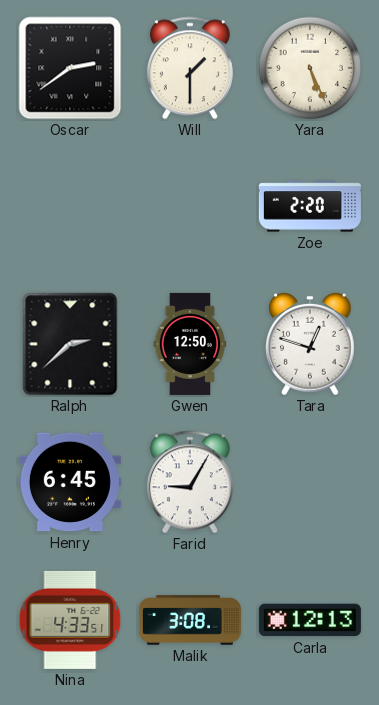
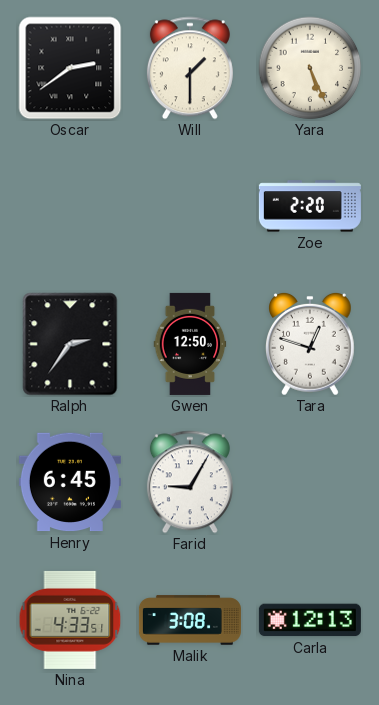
Ralph: 2:38 -> 2:36
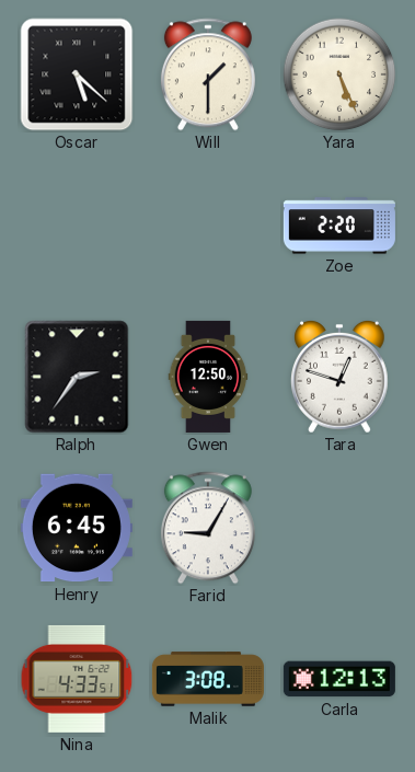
Oscar: 2:39 -> 5:22
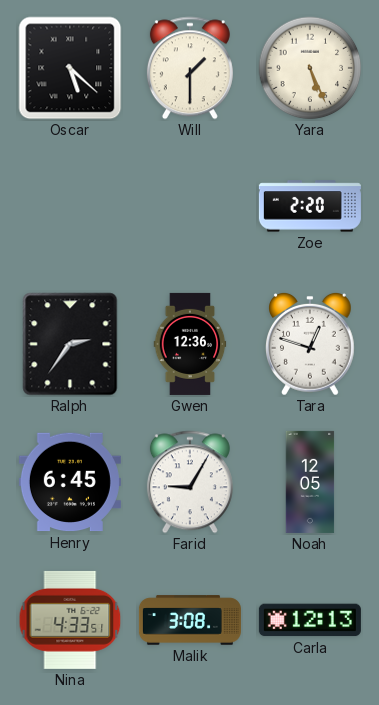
Gwen: 12:50 -> 12:36
Noah: none -> 12:05
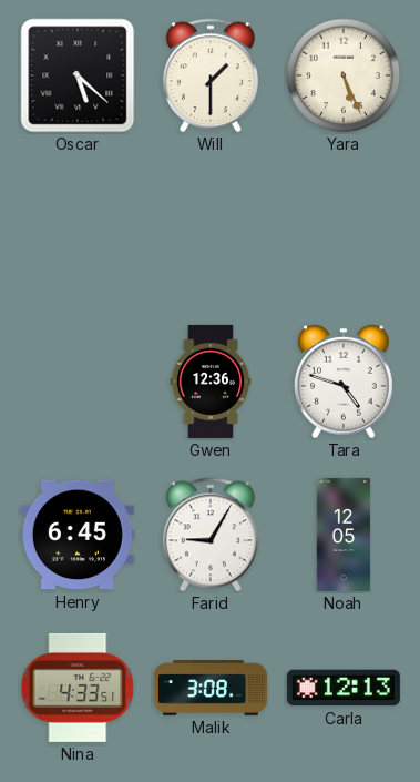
Zoe: 2:20 -> none
Ralph: 2:36 -> none
Tara: 12:48 -> 4:48
